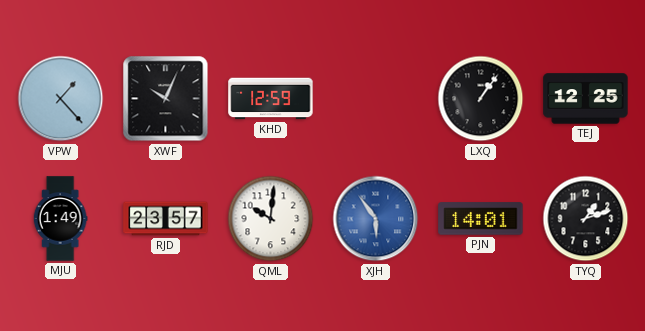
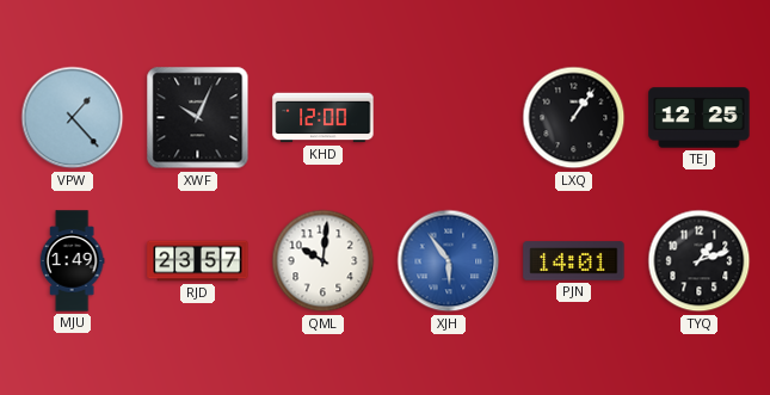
KHD: 12:59 -> 12:00
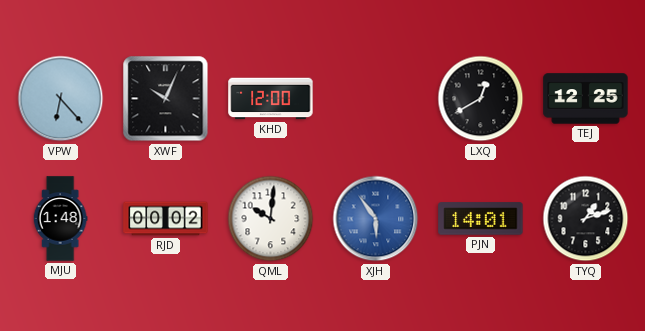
VPW: 1:23 -> 6:23
LXQ: 1:06 -> 12:40
MJU: 1:49 -> 1:48
RJD: 23:57 -> 00:02
